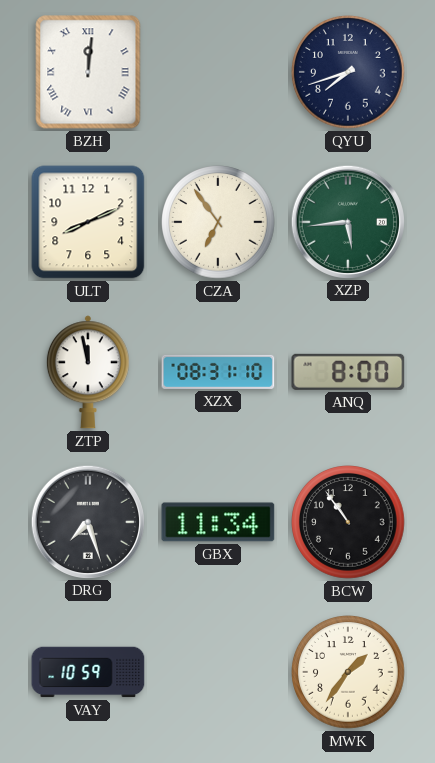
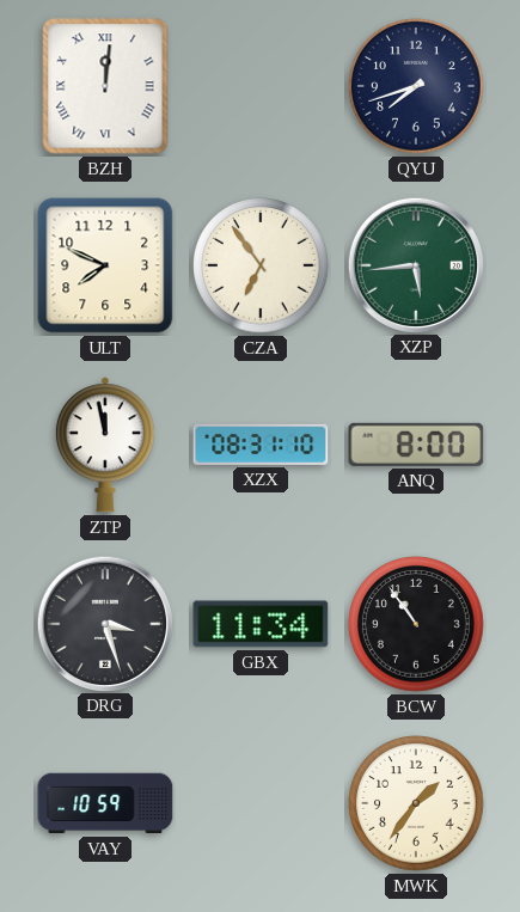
ULT: 8:11 -> 7:49
DRG: 7:27 -> 3:27
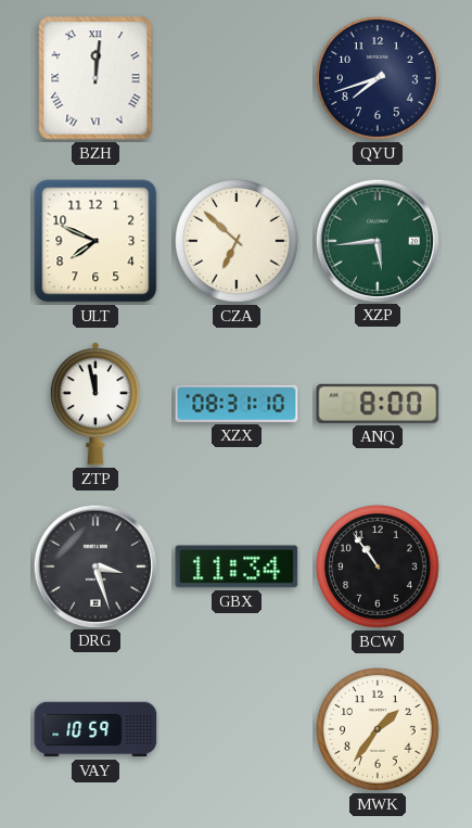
CZA: 6:54 -> 6:52
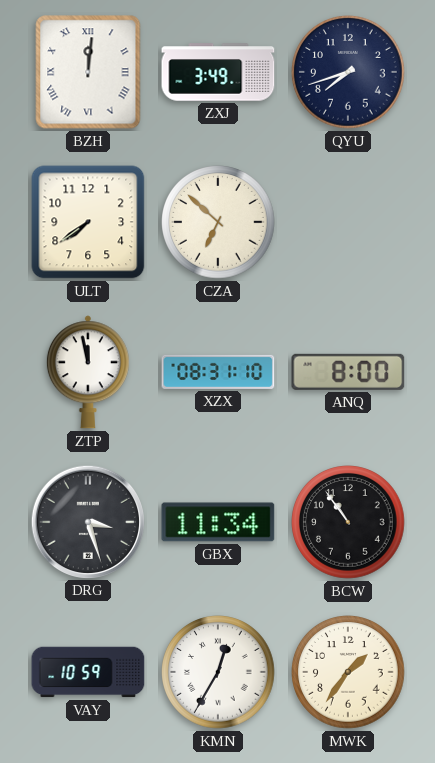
ZXJ: none -> 3:49
ULT: 7:49 -> 7:39
XZP: 5:44 -> none
KMN: none -> 12:35
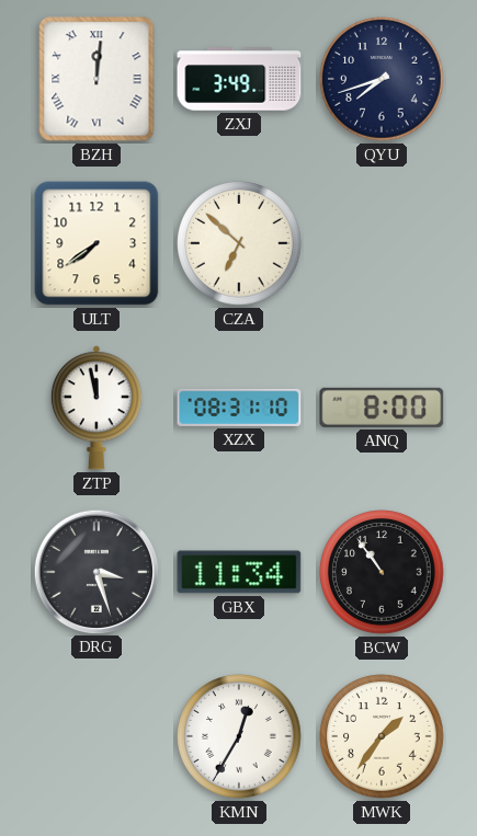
VAY: 10:59 -> none
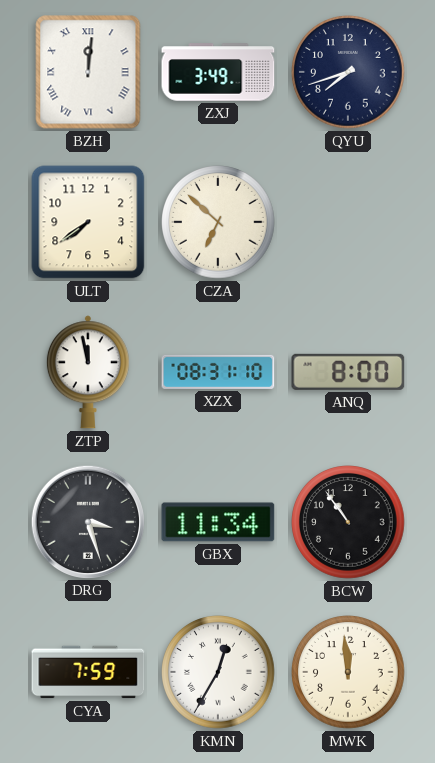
CYA: none -> 7:59
MWK: 1:36 -> 11:59
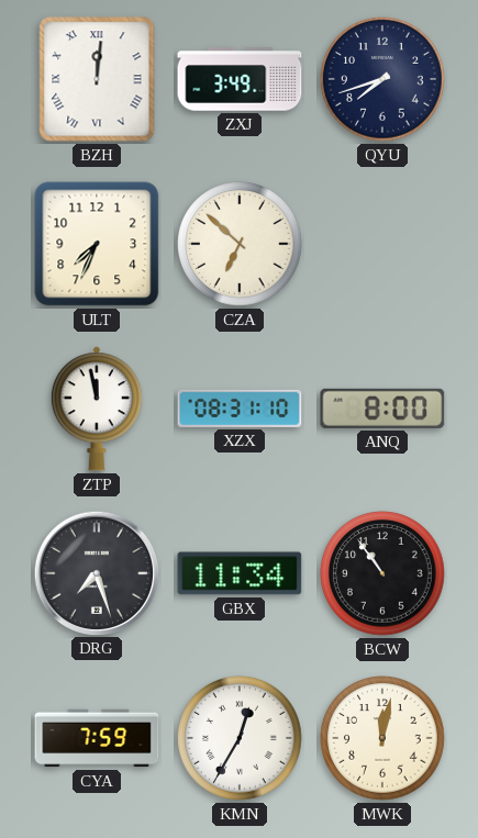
ULT: 7:39 -> 7:34
DRG: 3:27 -> 7:27
MWK: 11:59 -> 12:02
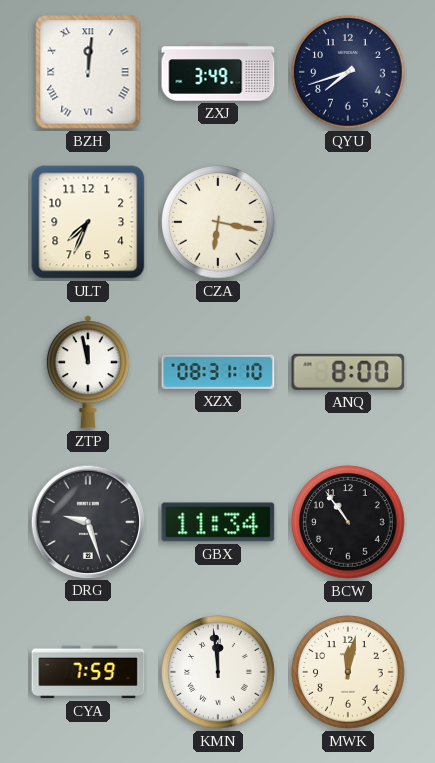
CZA: 6:52 -> 6:17
DRG: 7:27 -> 9:27
KMN: 12:35 -> 11:59
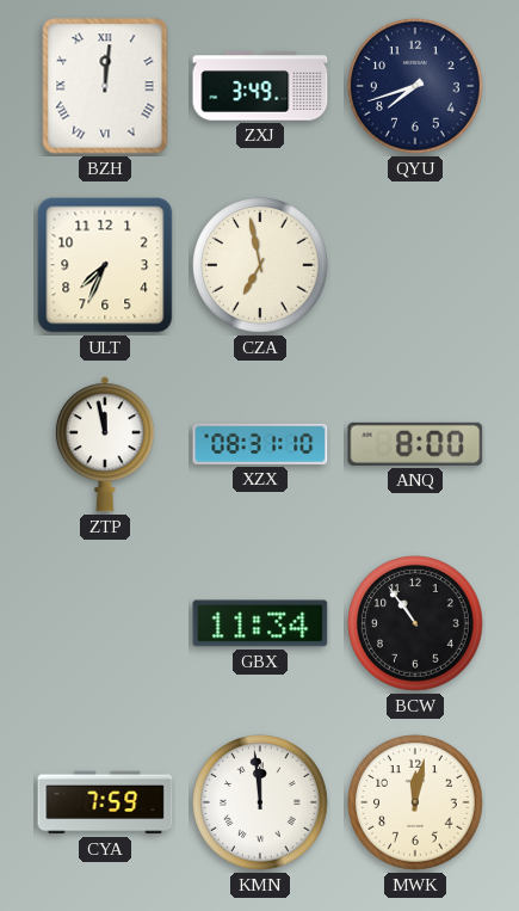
CZA: 6:17 -> 6:58
DRG: 9:27 -> none
